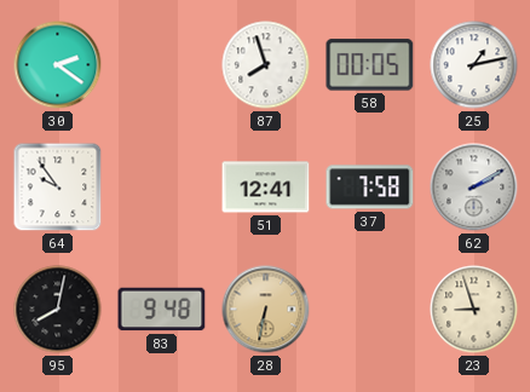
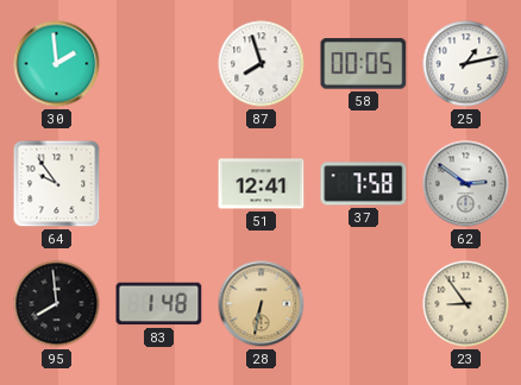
30: 2:21 -> 1:59
62: 2:10 -> 2:51
95: 8:02 -> 7:59
83: 9:48 -> 1:48
23: 8:57 -> 8:54
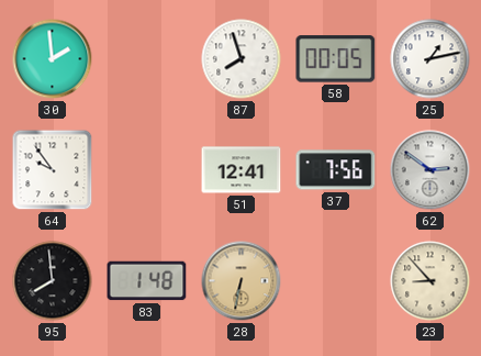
37: 7:58 -> 7:56
23: 8:54 -> 8:53
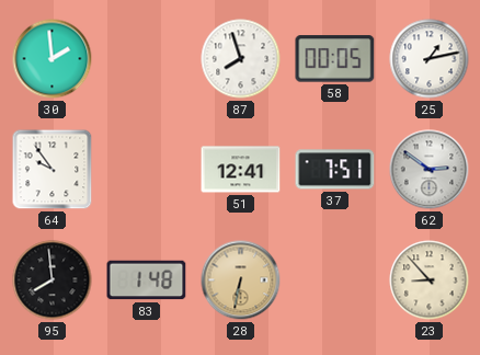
37: 7:56 -> 7:51
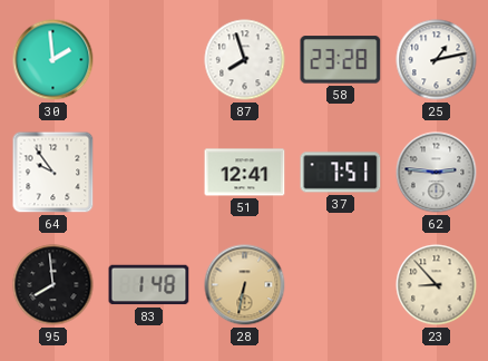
58: 00:05 -> 23:28
62: 2:51 -> 2:46
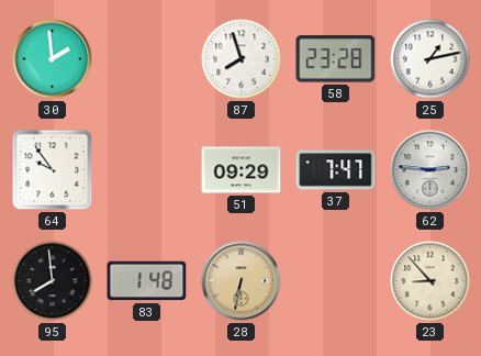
51: 12:41 -> 09:29
37: 7:51 -> 7:47
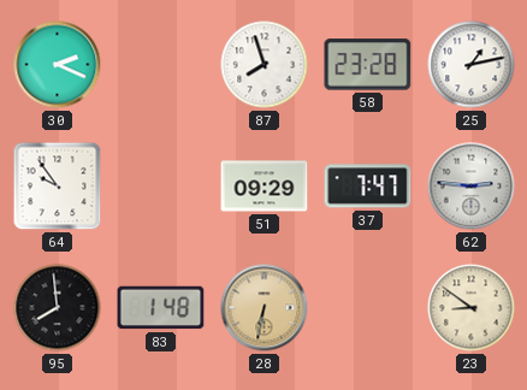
30: 1:59 -> 2:19
23: 8:53 -> 8:51
